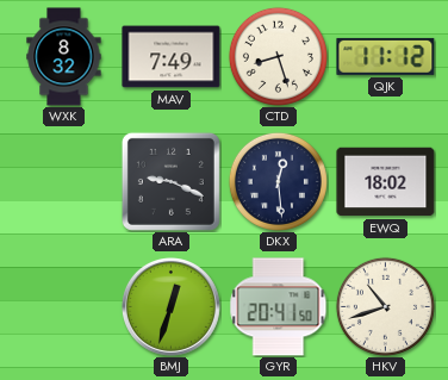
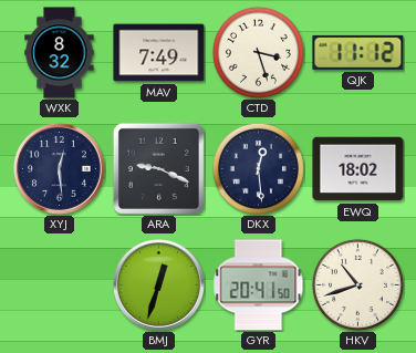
CTD: 8:27 -> 3:27
XYJ: none -> 12:29
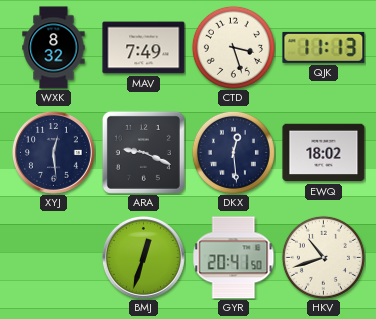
QJK: 11:12 -> 11:13
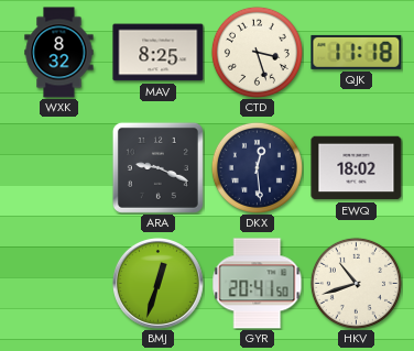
MAV: 7:49 -> 8:25
QJK: 11:13 -> 11:18
XYJ: 12:29 -> none
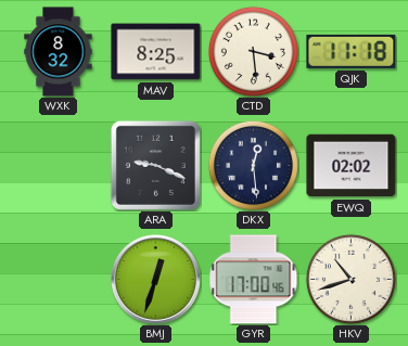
CTD: 3:27 -> 3:29
EWQ: 18:02 -> 02:02
GYR: 20:41 -> 17:00
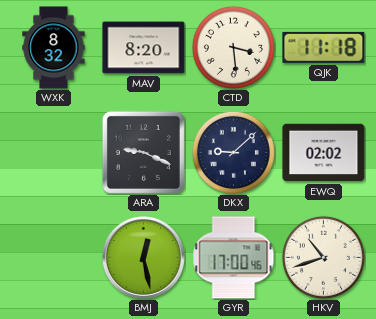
MAV: 8:25 -> 8:20
DKX: 12:29 -> 9:08
BMJ: 12:33 -> 12:28
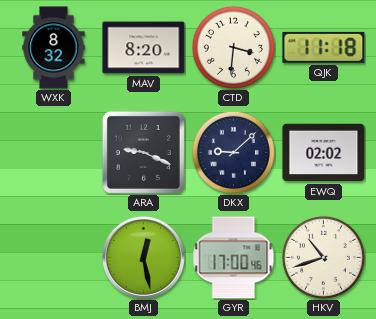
CTD: 3:29 -> 3:31
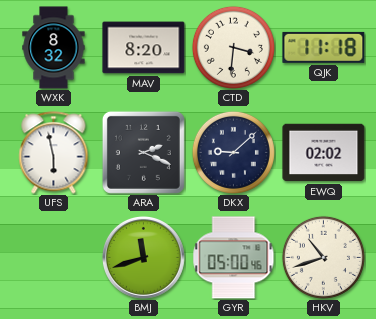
UFS: none -> 5:58
ARA: 9:19 -> 2:19
BMJ: 12:28 -> 11:42
GYR: 17:00 -> 05:00
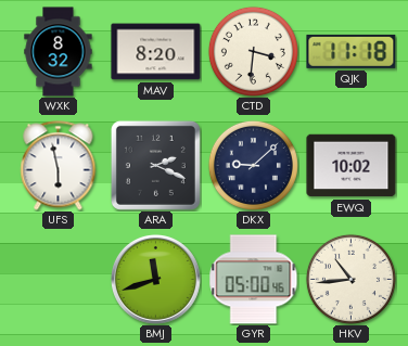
EWQ: 02:02 -> 10:02
HKV: 10:42 -> 10:44
